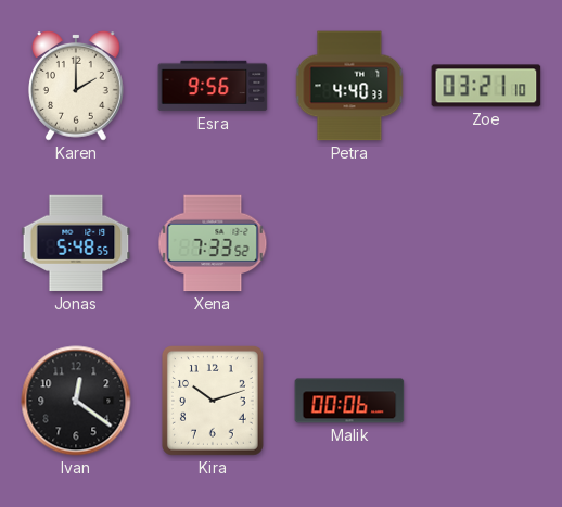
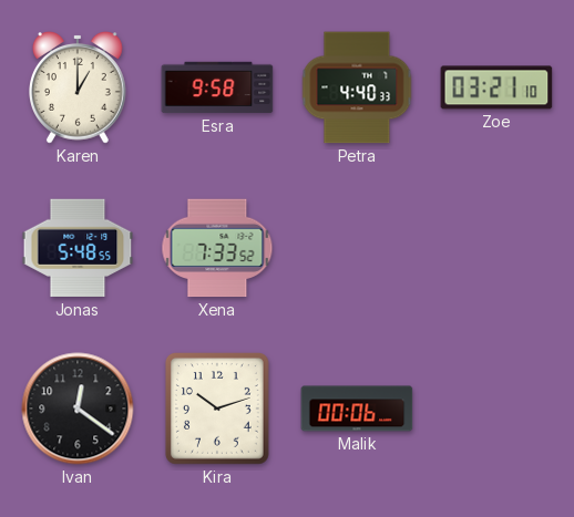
Karen: 2:00 -> 1:00
Esra: 9:56 -> 9:58
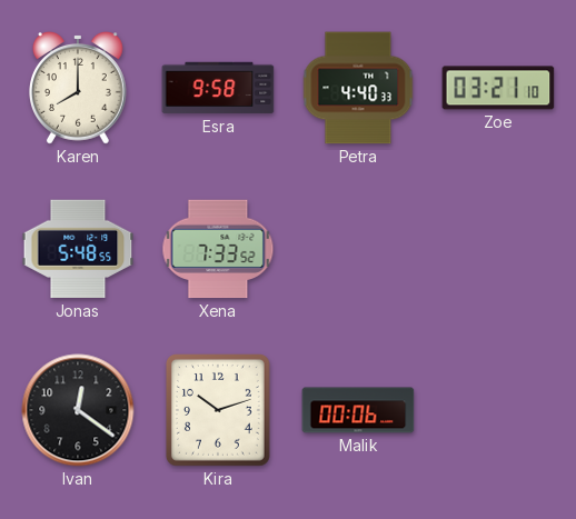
Karen: 1:00 -> 8:00
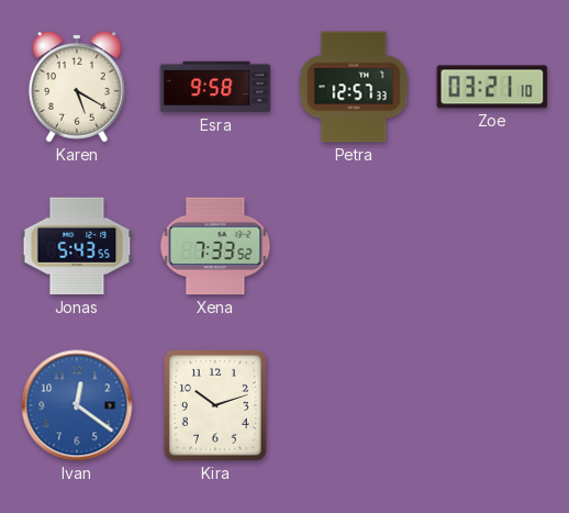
Karen: 8:00 -> 5:20
Petra: 4:40 -> 12:57
Jonas: 5:48 -> 5:43
Ivan dial: black -> blue
Malik: 00:06 -> none
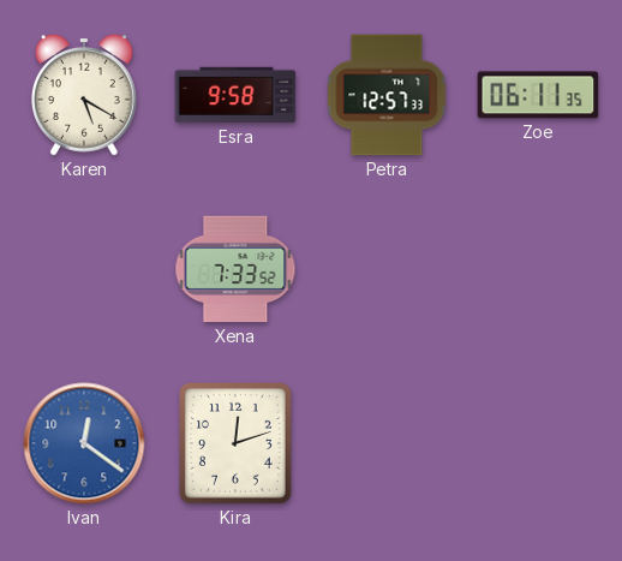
Zoe: 03:21 -> 06:11
Jonas: 5:43 -> none
Kira: 10:12 -> 12:12
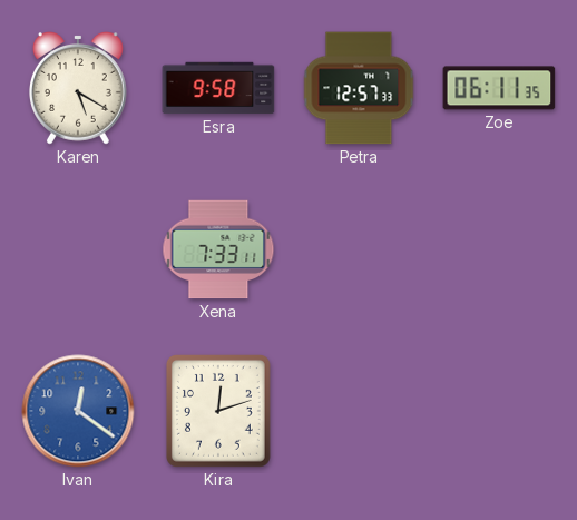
Xena: 7:33:52 -> 7:33:11
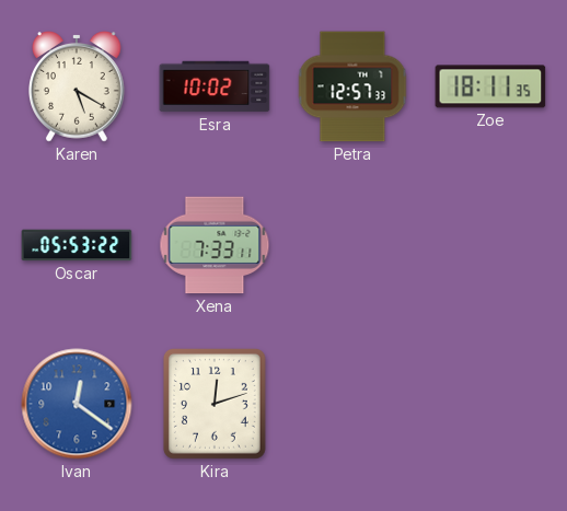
Esra: 9:58 -> 10:02
Zoe: 06:11 -> 18:11
Oscar: none -> 05:53
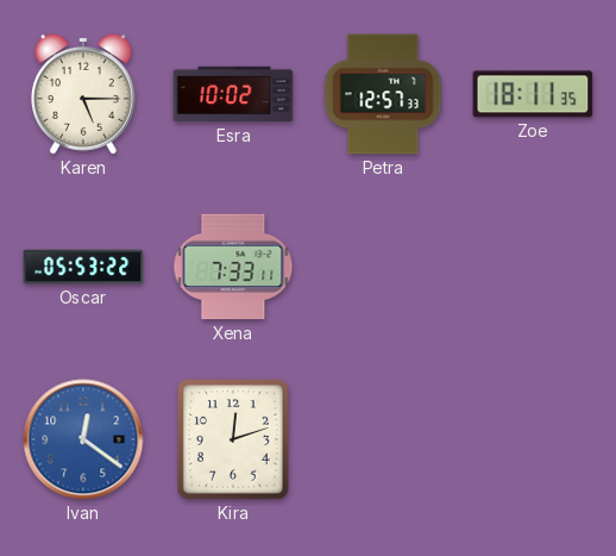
Karen: 5:20 -> 5:15
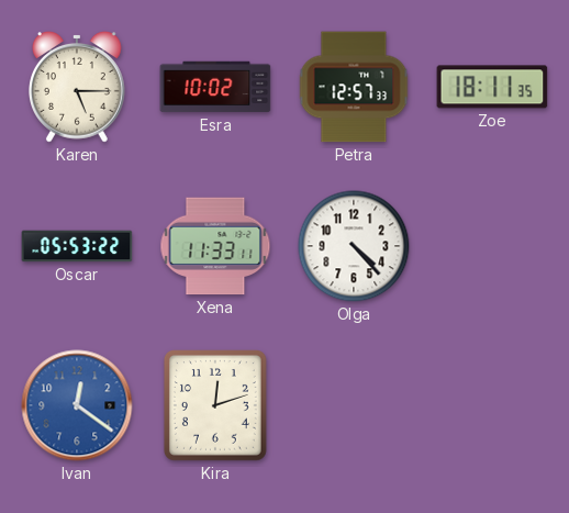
Xena: 7:33 -> 11:33
Olga: none -> 4:23
